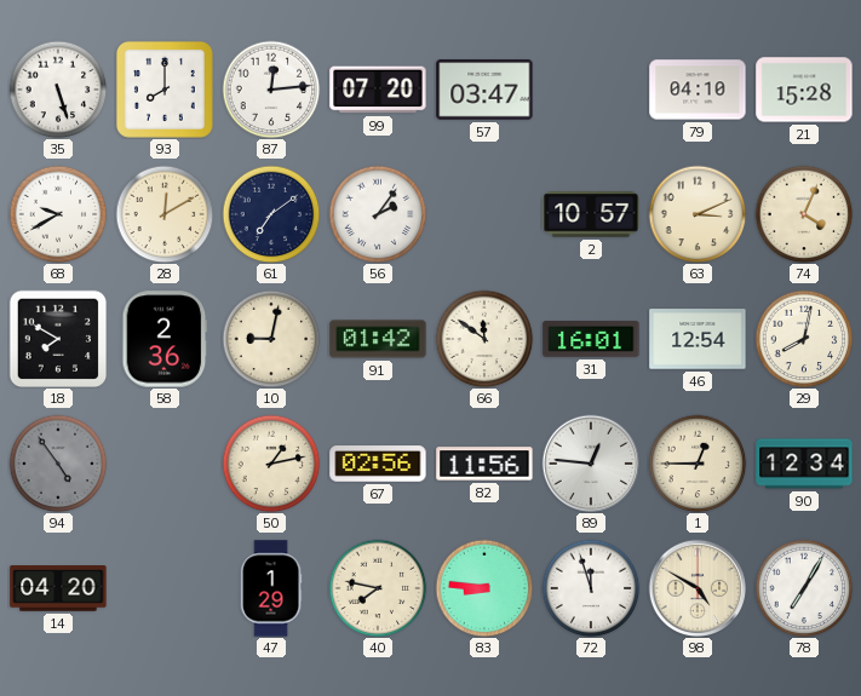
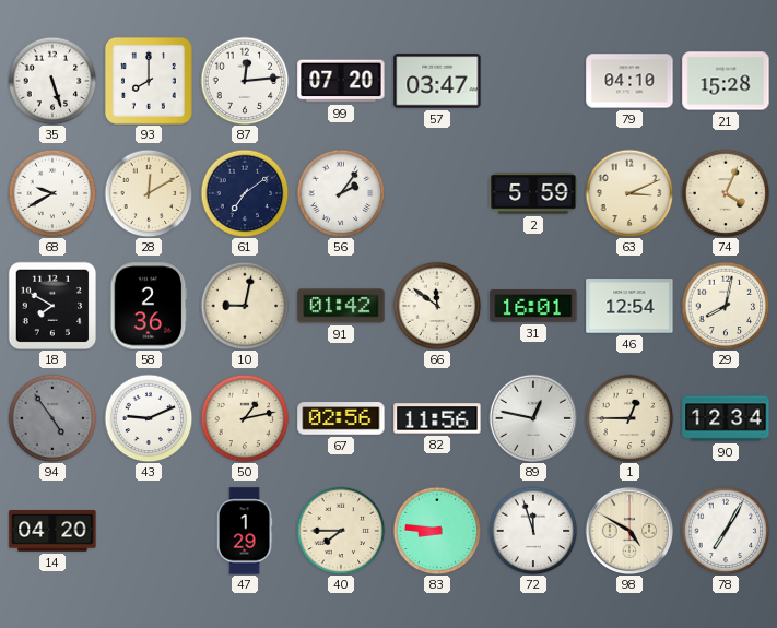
2: 10:57 -> 5:59
43: none -> 9:11
89: 12:46 -> 12:47
40: 7:47 -> 7:45
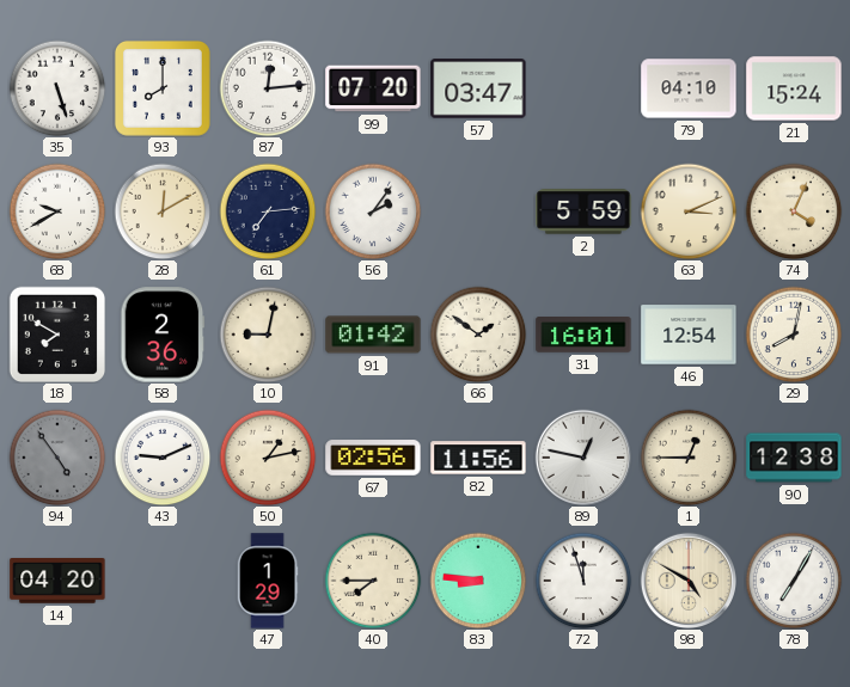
21: 15:28 -> 15:24
61: 7:09 -> 7:14
66: 11:51 -> 1:51
90: 12:34 -> 12:38
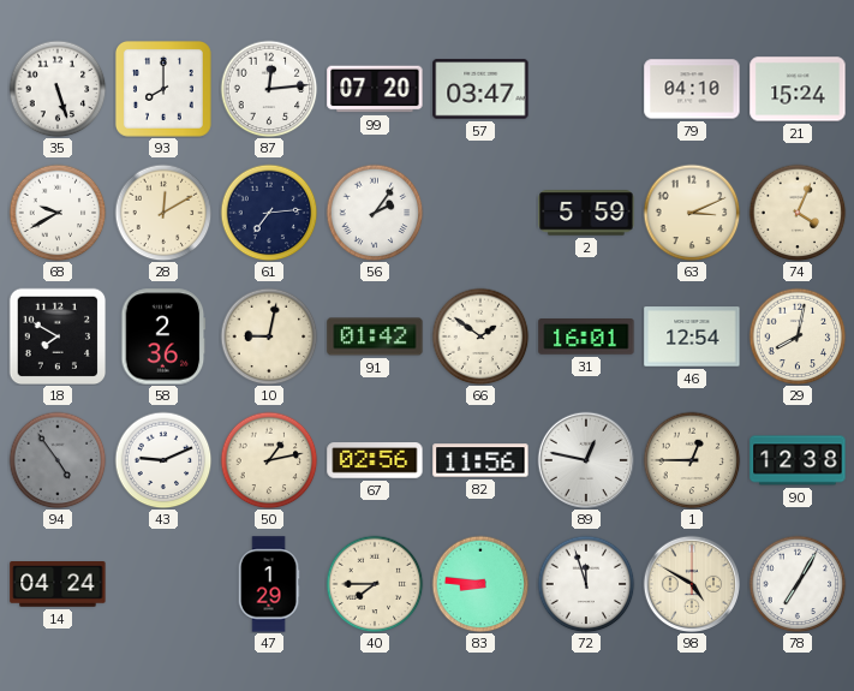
14: 04:20 -> 04:24
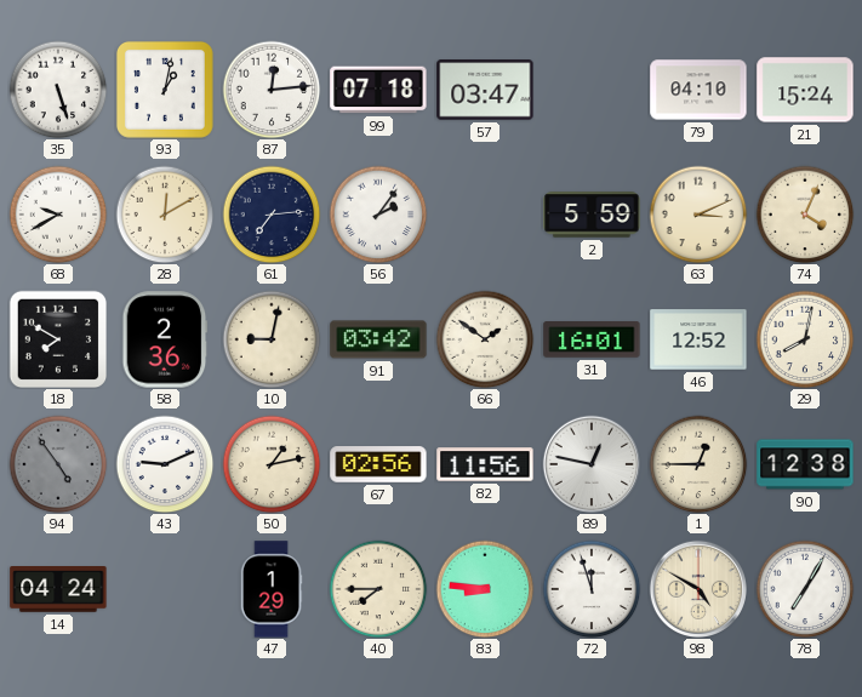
93: 8:00 -> 1:02
99: 07:20 -> 07:18
91: 01:42 -> 03:42
46: 12:54 -> 12:52
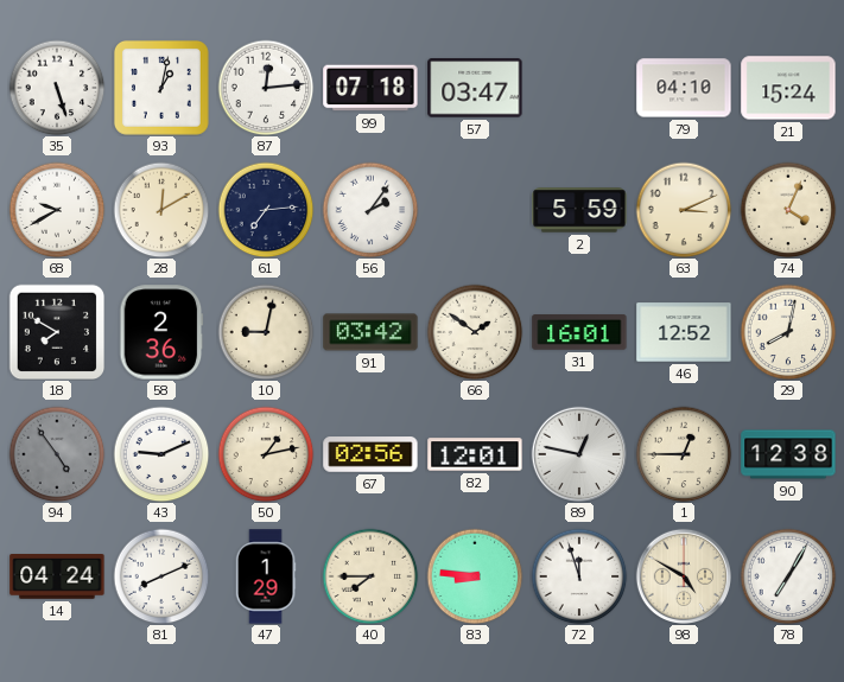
82: 11:56 -> 12:01
81: none -> 8:11
